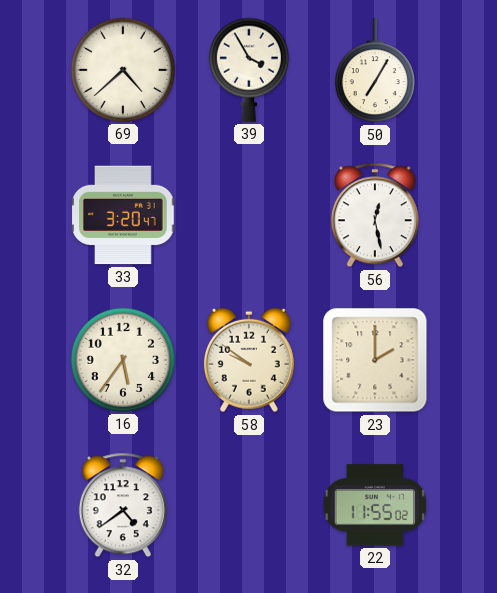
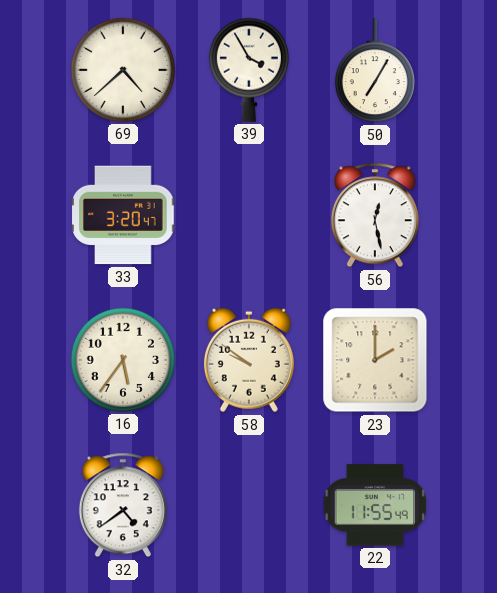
22: 11:55:02 -> 11:55:49
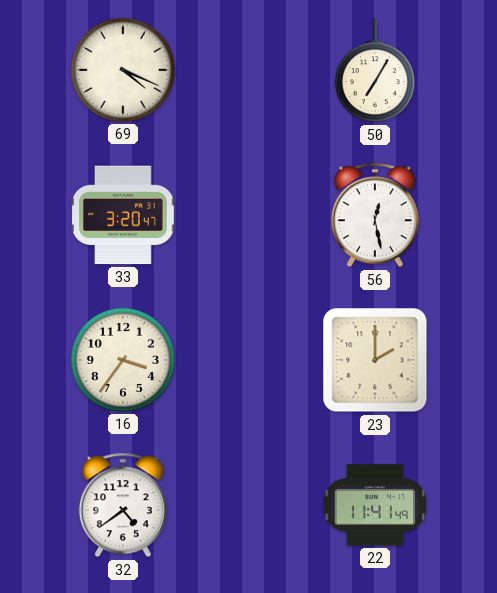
69: 4:38 -> 4:19
39: 3:55 -> none
16: 5:36 -> 3:36
58: 9:51 -> none
22: 11:55 -> 11:41
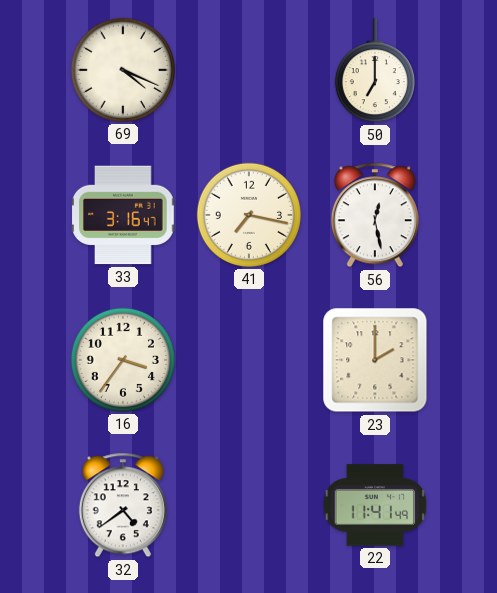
50: 7:05 -> 7:00
33: 3:20 -> 3:16
41: none -> 7:17
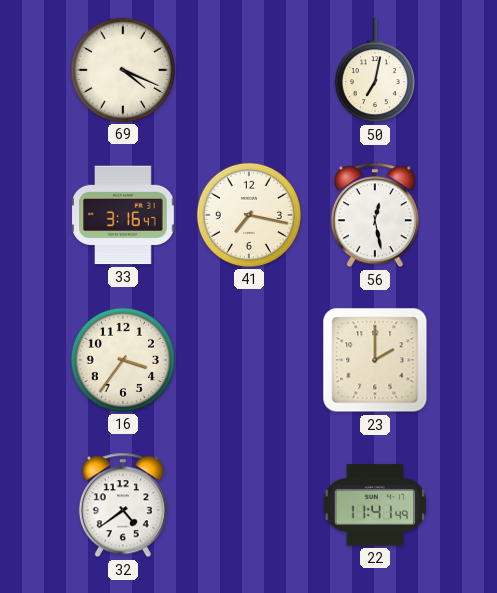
50: 7:00 -> 7:02
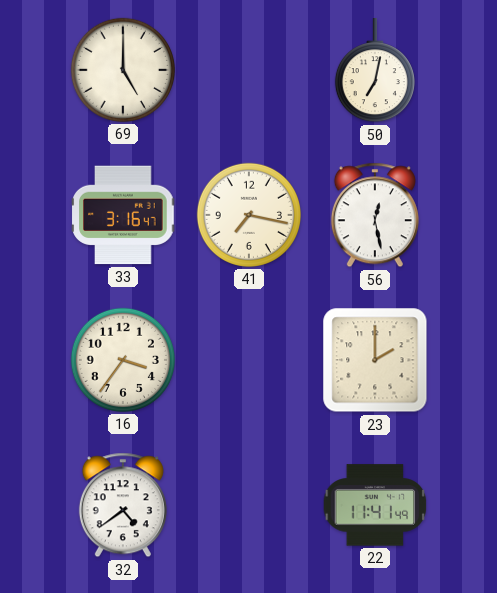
69: 4:19 -> 5:00
